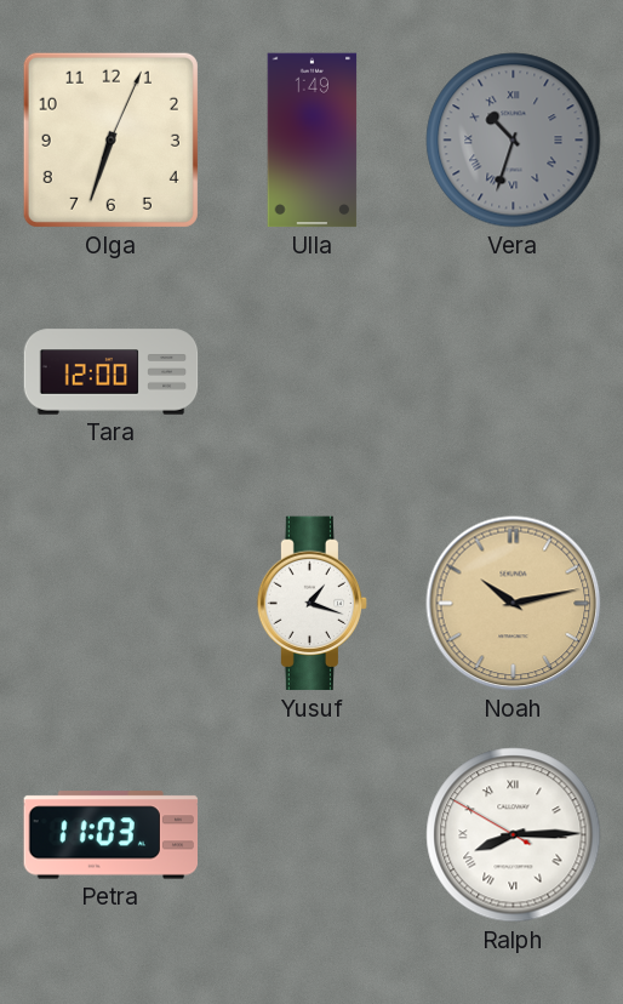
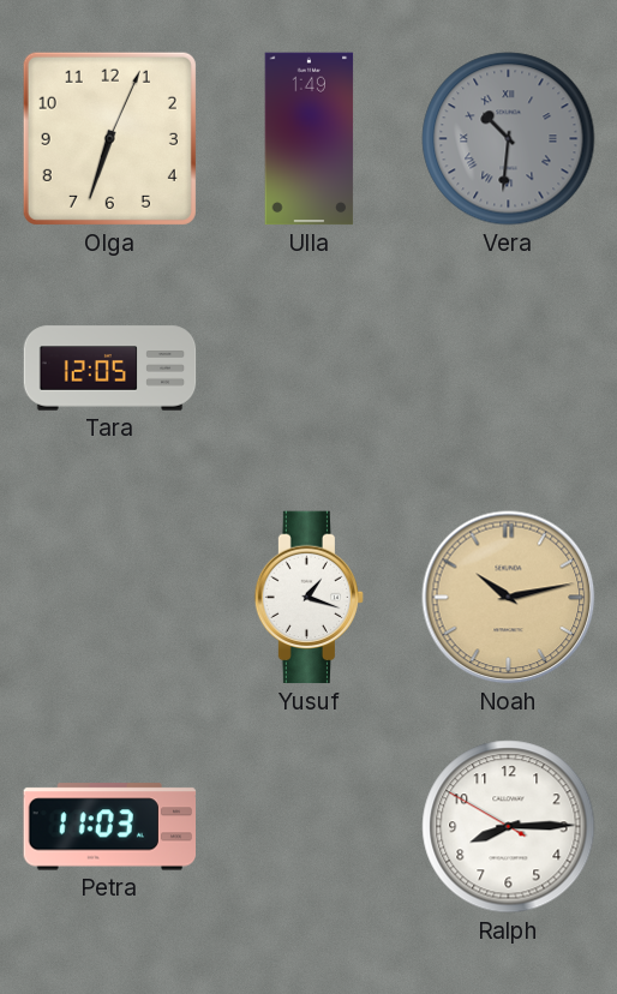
Vera: 10:33 -> 10:31
Tara: 12:00 -> 12:05
Ralph numerals: Roman -> Arabic
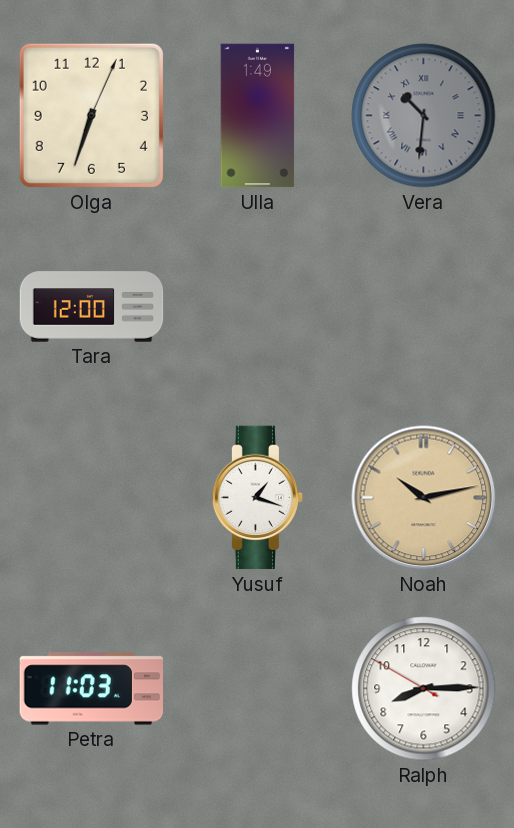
Tara: 12:05 -> 12:00
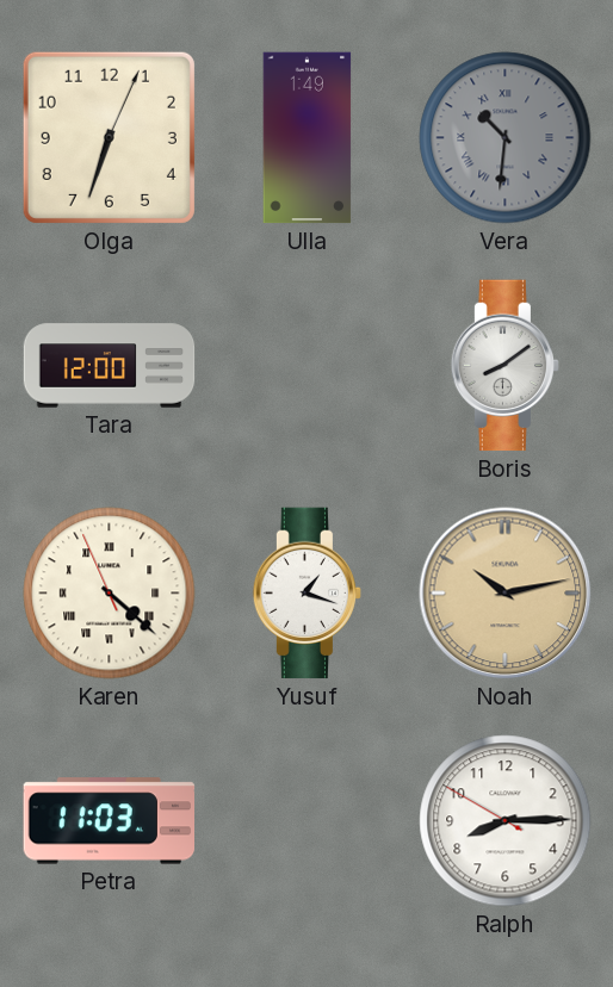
Boris: none -> 8:09
Karen: none -> 4:21
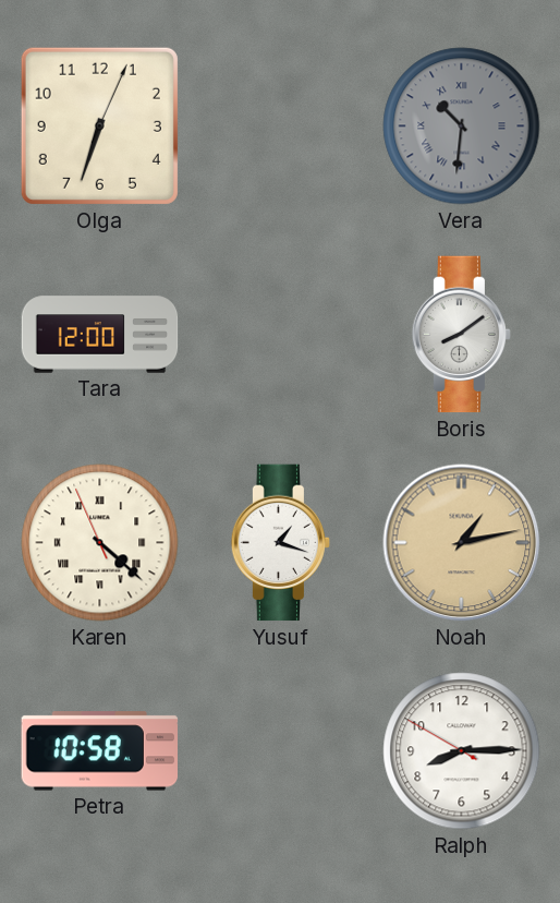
Ulla: 1:49 -> none
Noah: 10:13 -> 1:13
Petra: 11:03 -> 10:58
